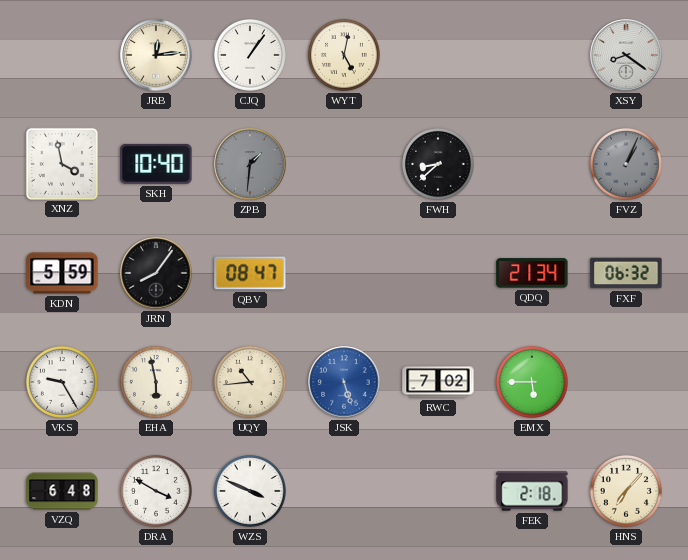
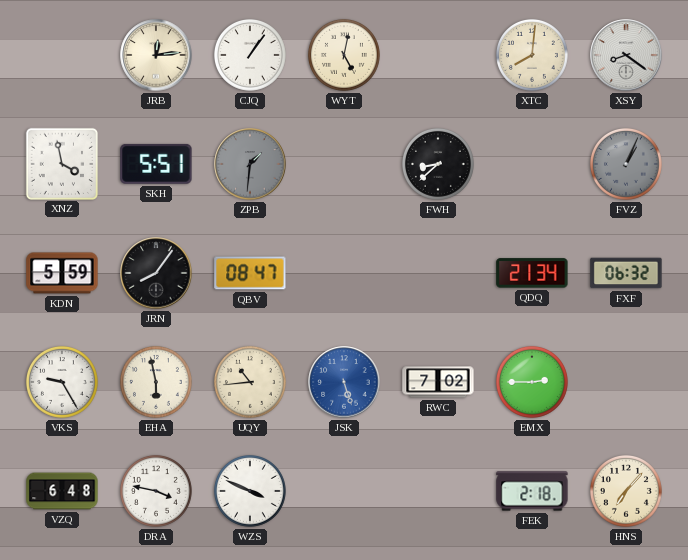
XTC: none -> 8:01
SKH: 10:40 -> 5:51
EMX: 5:45 -> 2:45
DRA: 3:50 -> 3:47
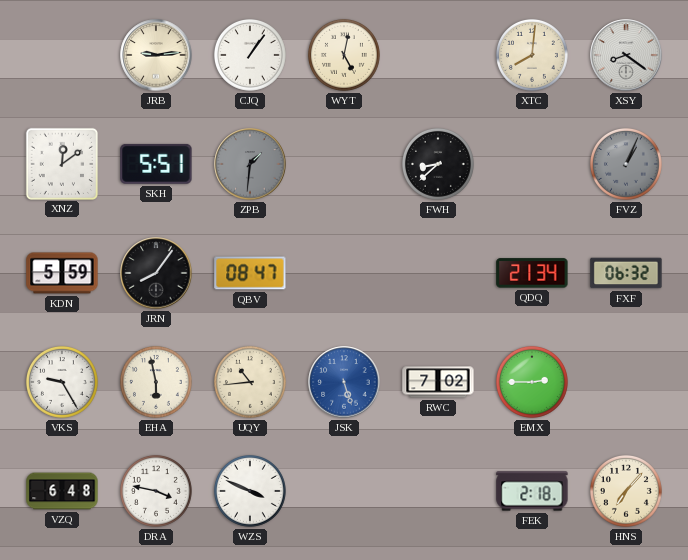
JRB: 12:14 -> 9:14
XNZ: 3:58 -> 12:09
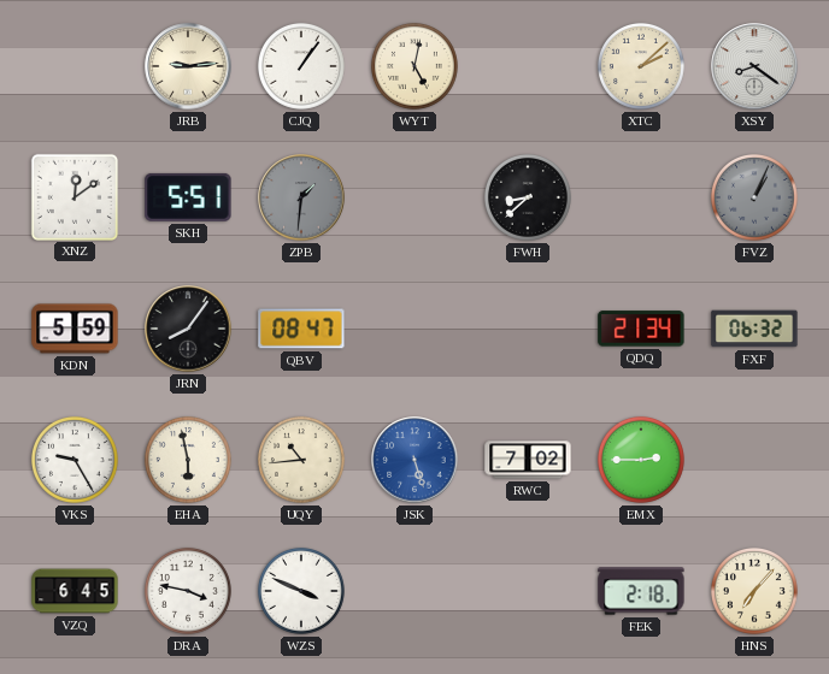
XTC: 8:01 -> 2:08
VZQ: 6:48 -> 6:45
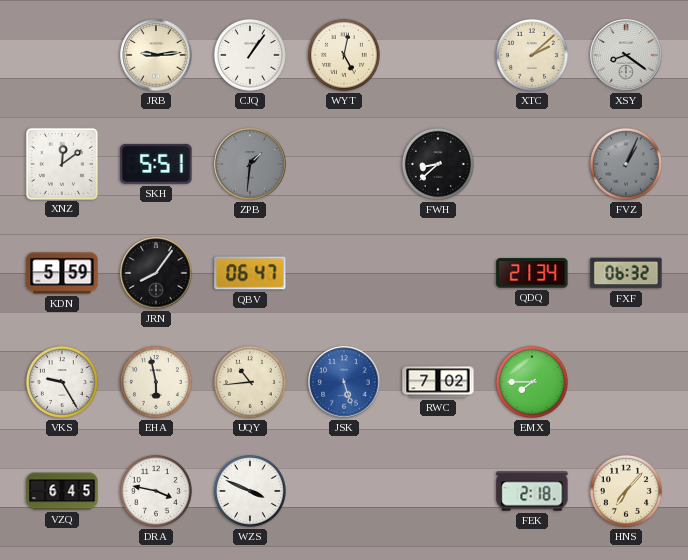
QBV: 08:47 -> 06:47
EMX: 2:45 -> 7:45
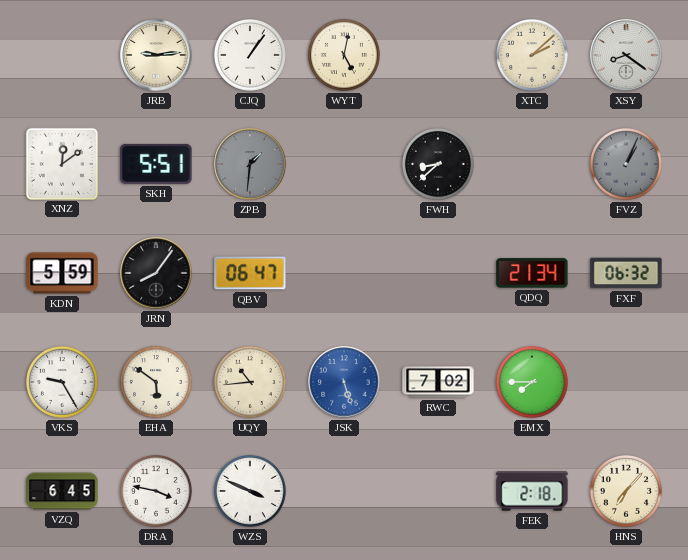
EHA: 5:58 -> 5:51
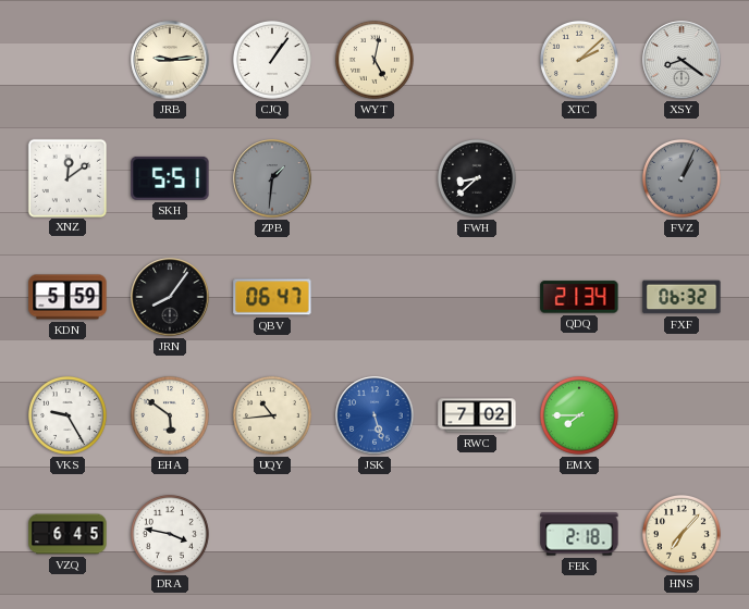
WZS: 3:49 -> none
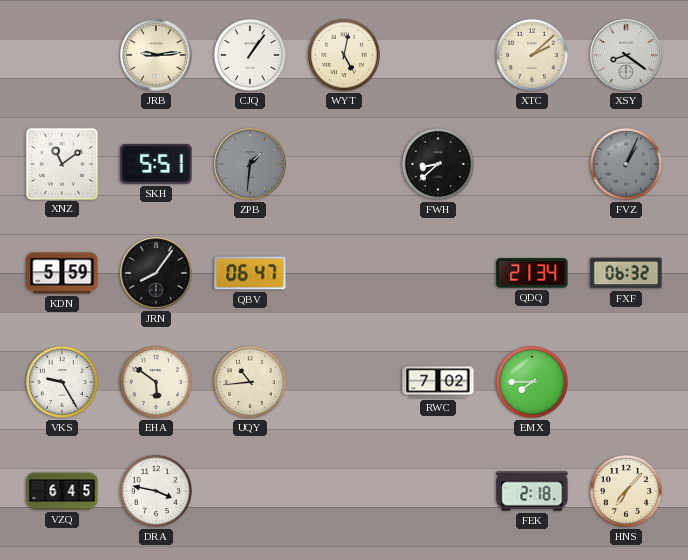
XNZ: 12:09 -> 11:09
JSK: 5:27 -> none
